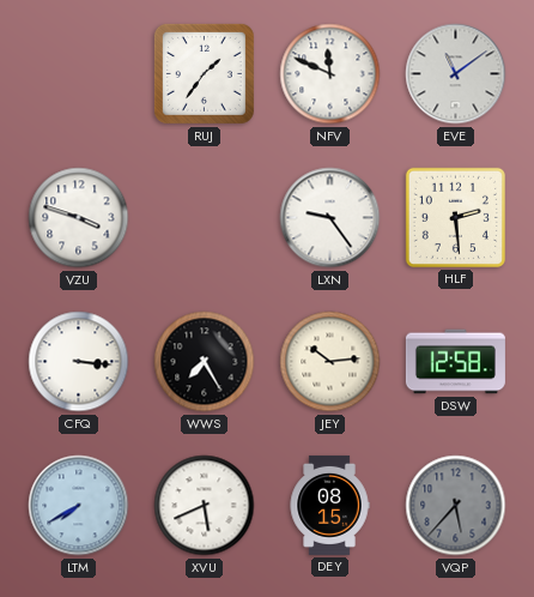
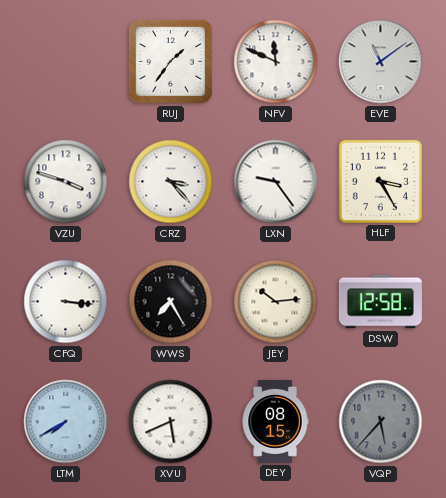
CRZ: none -> 3:23
HLF: 2:29 -> 3:25
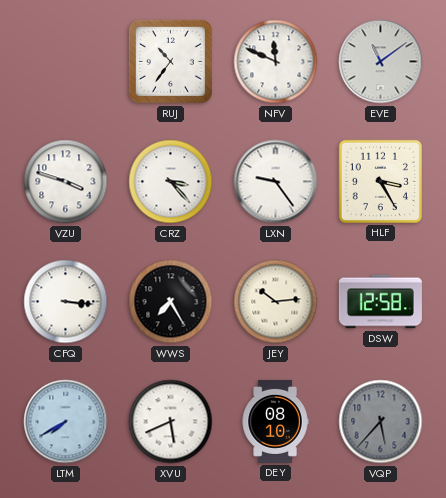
RUJ: 1:36 -> 10:36
DEY: 08:15 -> 08:10
